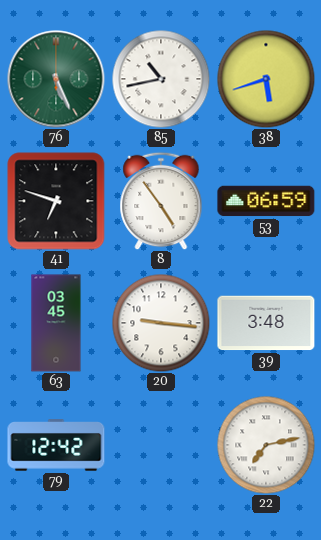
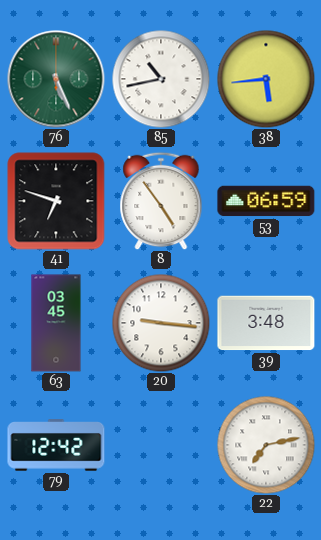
38: 5:42 -> 5:44
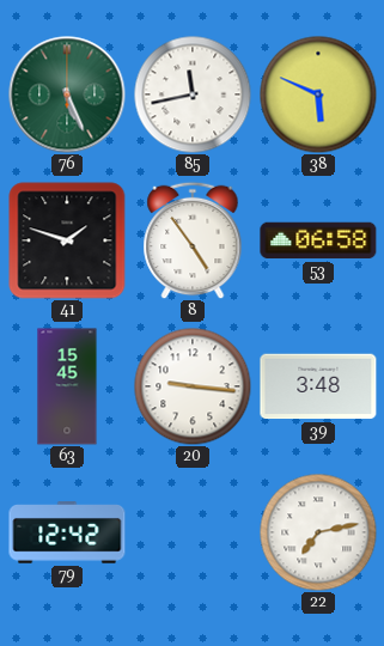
85: 10:43 -> 11:43
38: 5:44 -> 5:49
41: 6:48 -> 1:48
53: 06:59 -> 06:58
63: 03:45 -> 15:45
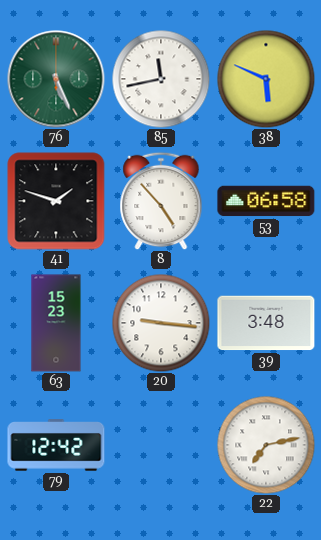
8: 4:54 -> 4:53
63: 15:45 -> 15:23
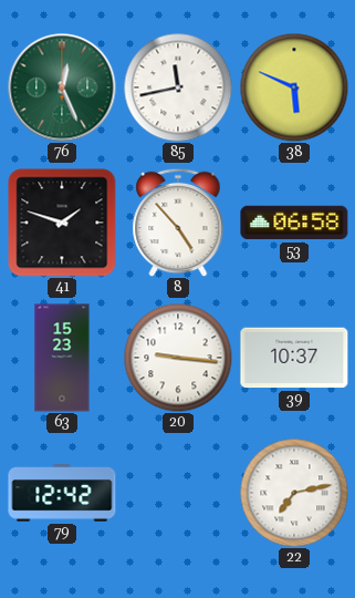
76: 5:26 -> 12:26
39: 3:48 -> 10:37
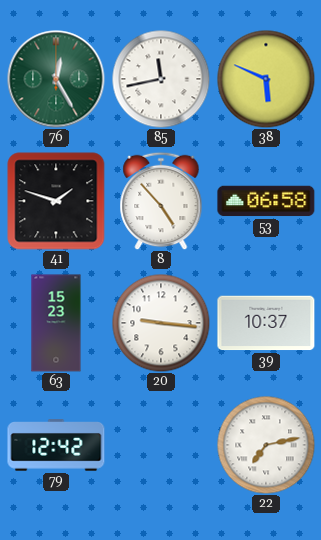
76: 12:26 -> 12:25
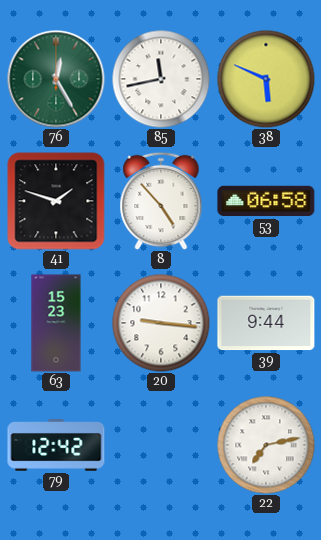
39: 10:37 -> 9:44
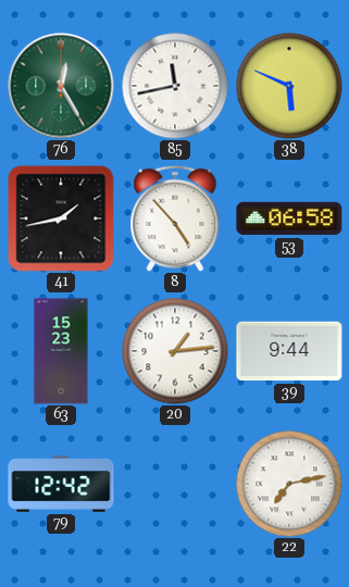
41: 1:48 -> 1:43
20: 9:16 -> 1:14
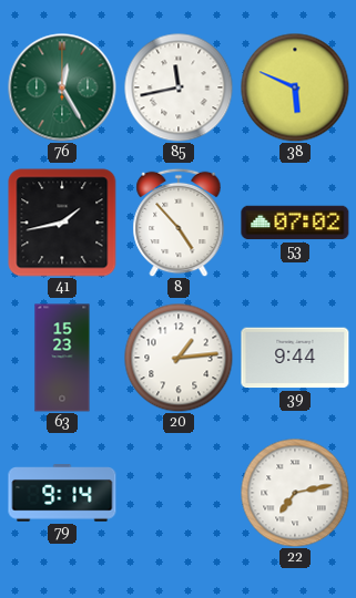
53: 06:58 -> 07:02
79: 12:42 -> 9:14
